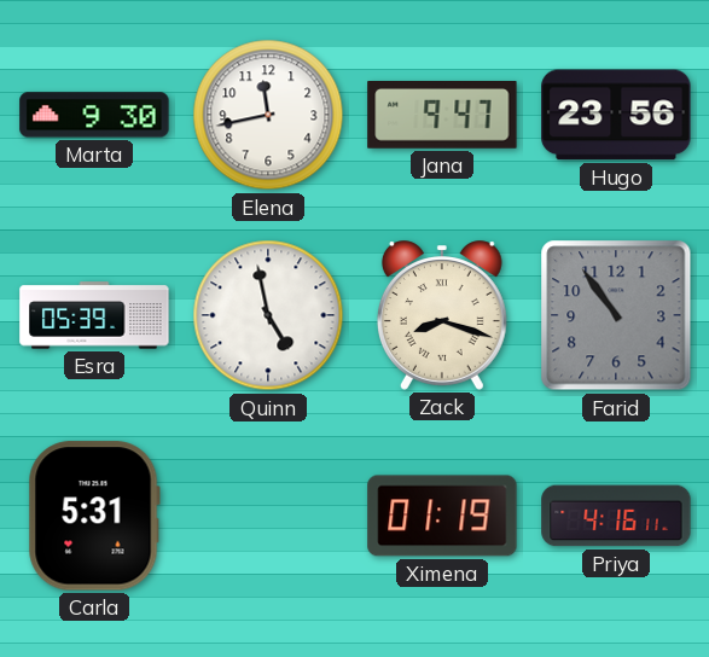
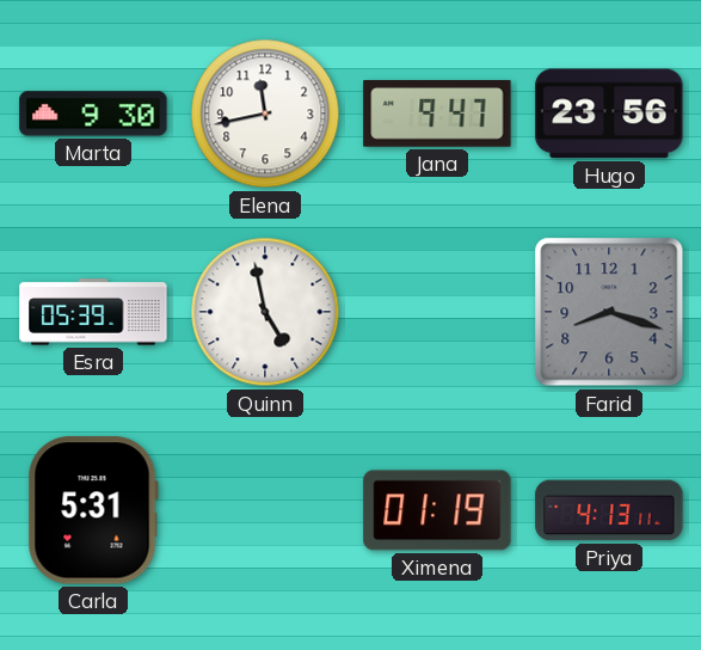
Zack: 8:18 -> none
Farid: 10:54 -> 8:18
Priya: 4:16 -> 4:13
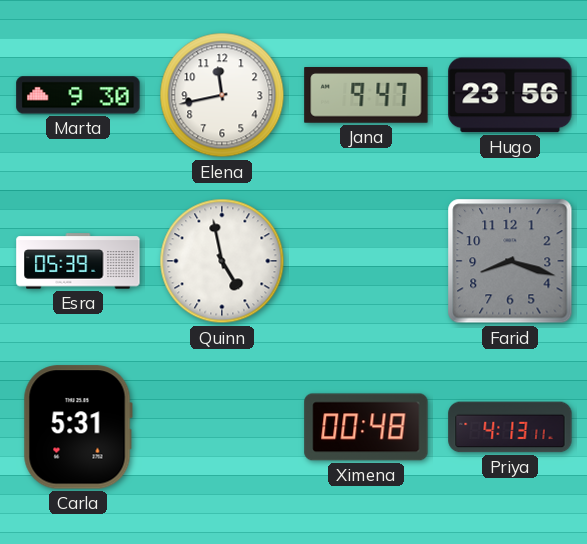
Ximena: 01:19 -> 00:48
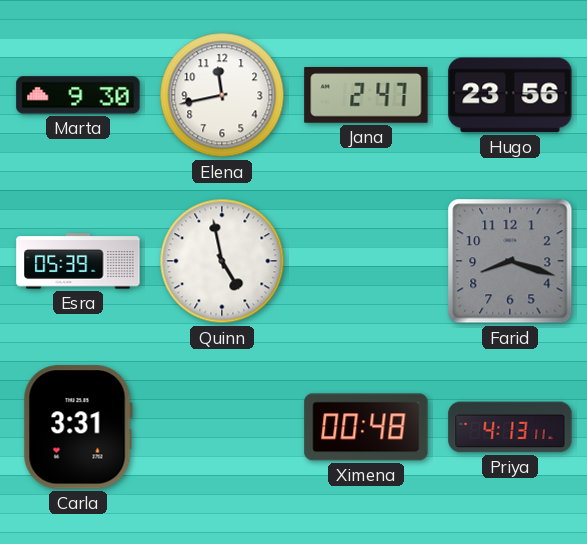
Jana: 9:47 -> 2:47
Carla: 5:31 -> 3:31
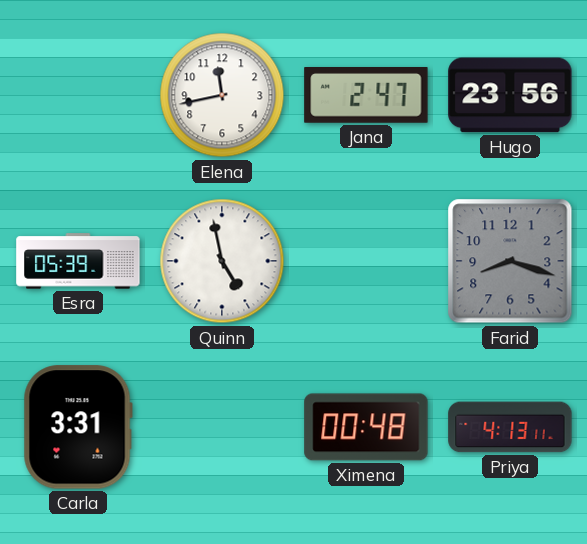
Marta: 9:30 -> none
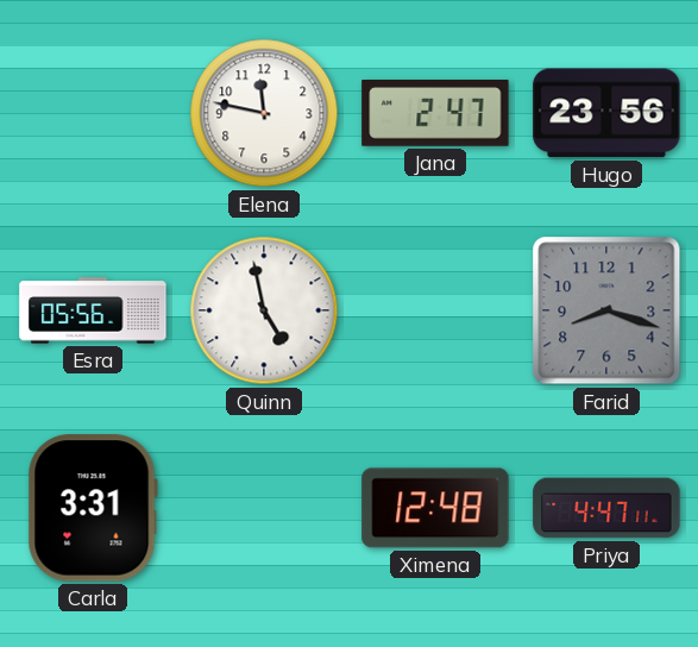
Elena: 11:43 -> 11:47
Esra: 05:39 -> 05:56
Ximena: 00:48 -> 12:48
Priya: 4:13 -> 4:47
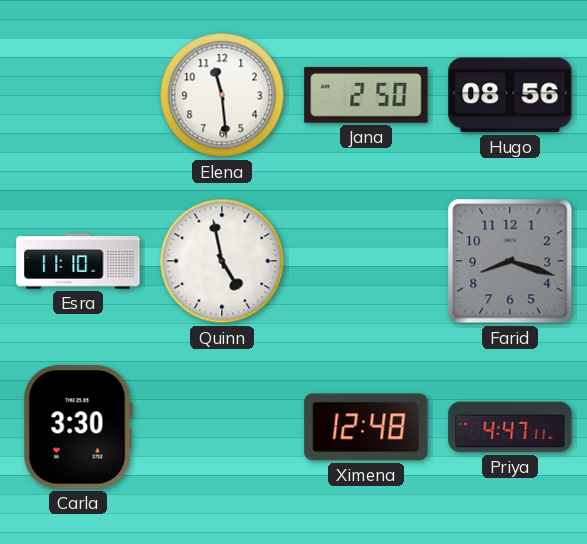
Elena: 11:47 -> 11:29
Jana: 2:47 -> 2:50
Hugo: 23:56 -> 08:56
Esra: 05:56 -> 11:10
Carla: 3:31 -> 3:30
